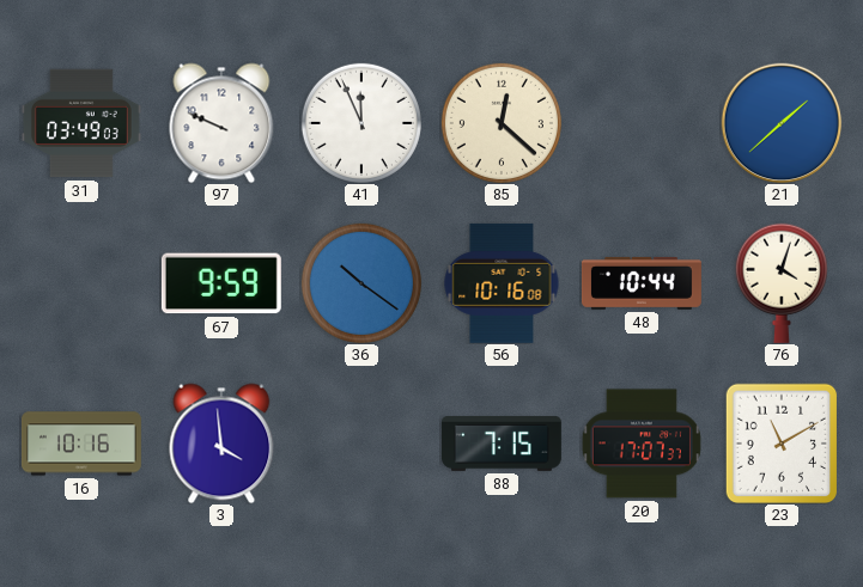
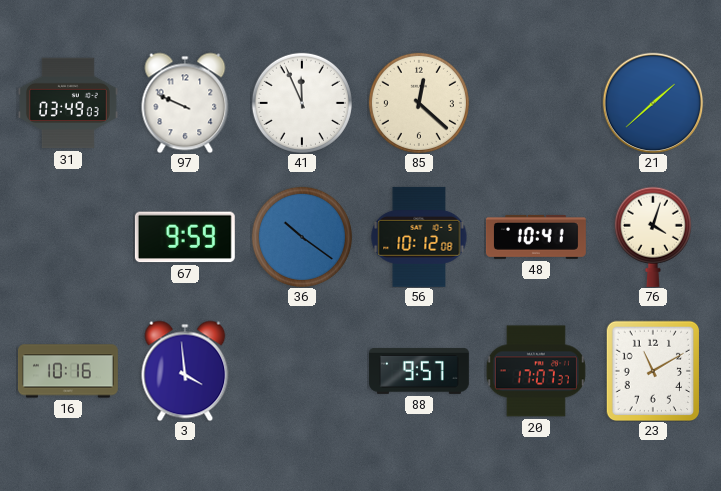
56: 10:16 -> 10:12
48: 10:44 -> 10:41
88: 7:15 -> 9:57
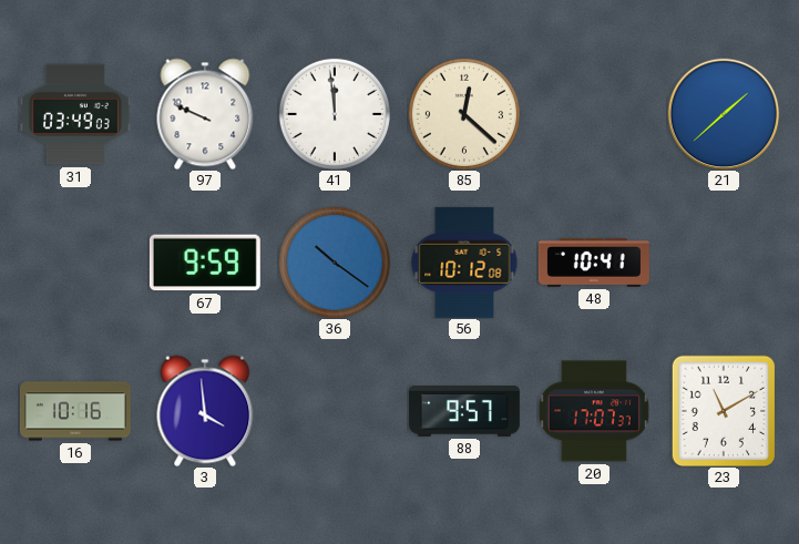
41: 11:56 -> 11:59
76: 4:03 -> none
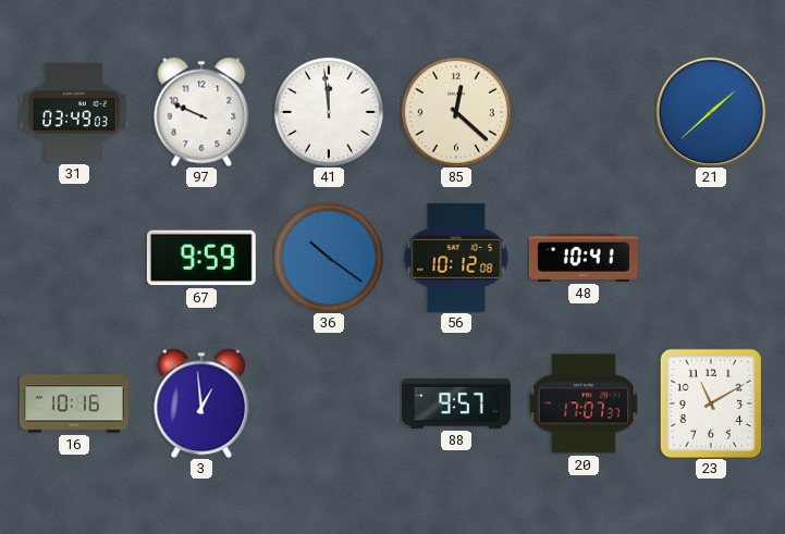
3: 3:59 -> 12:59
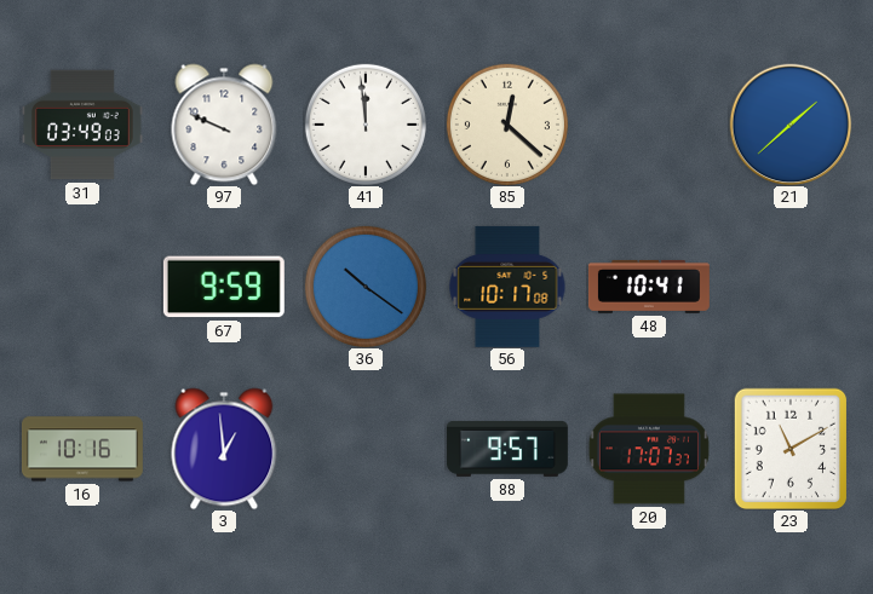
56: 10:12 -> 10:17
